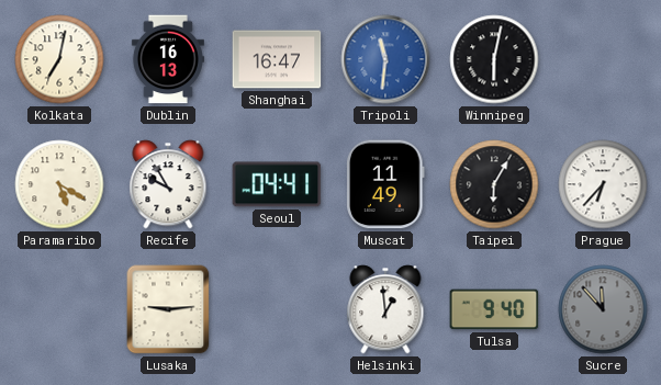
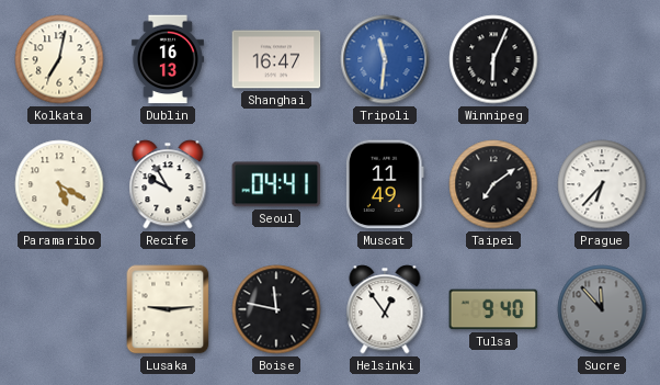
Winnipeg: 6:02 -> 6:04
Taipei: 6:05 -> 7:09
Boise: none -> 11:47
Helsinki: 12:59 -> 12:54
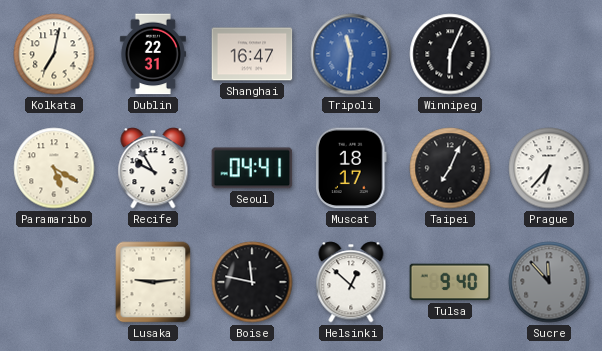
Dublin: 16:13 -> 22:31
Muscat: 11:49 -> 18:17
Taipei: 7:09 -> 7:04
Helsinki: 12:54 -> 12:52
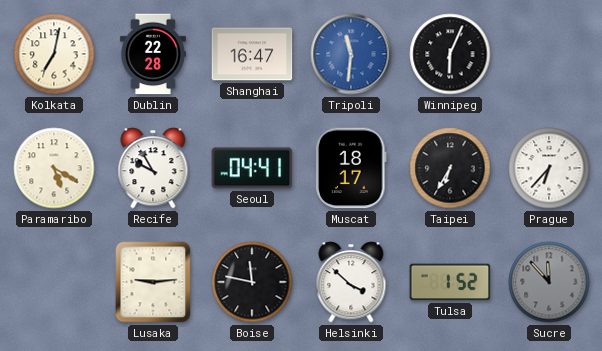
Dublin: 22:31 -> 22:28
Taipei: 7:04 -> 6:35
Helsinki: 12:52 -> 3:52
Tulsa: 9:40 -> 1:52
